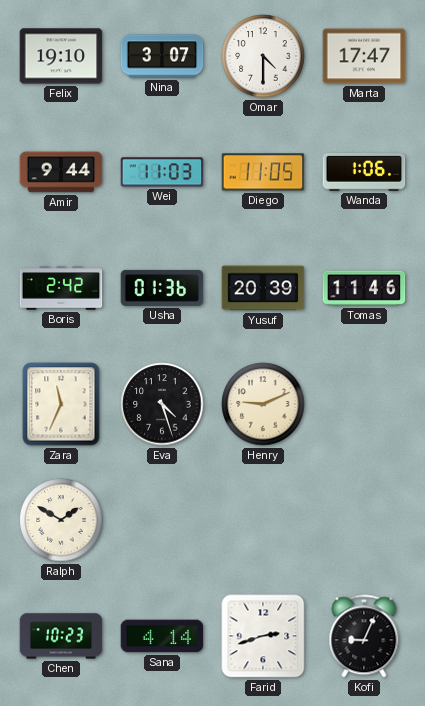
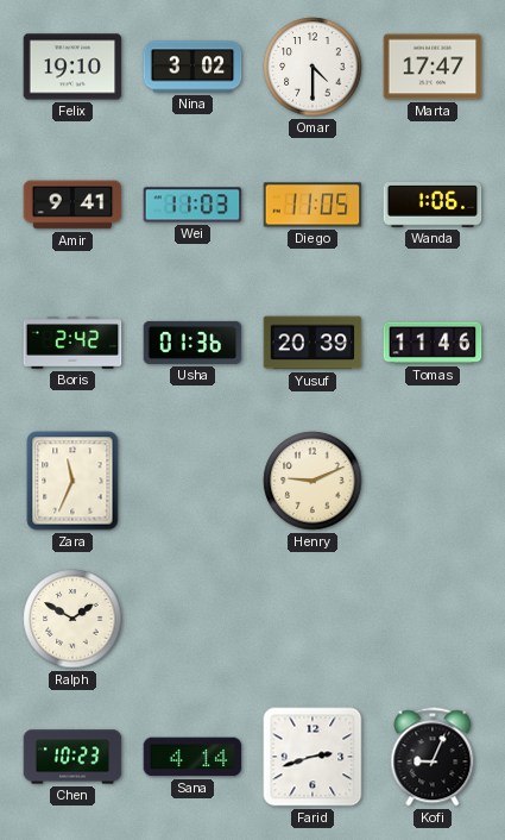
Nina: 3:07 -> 3:02
Amir: 9:44 -> 9:41
Eva: 4:27 -> none
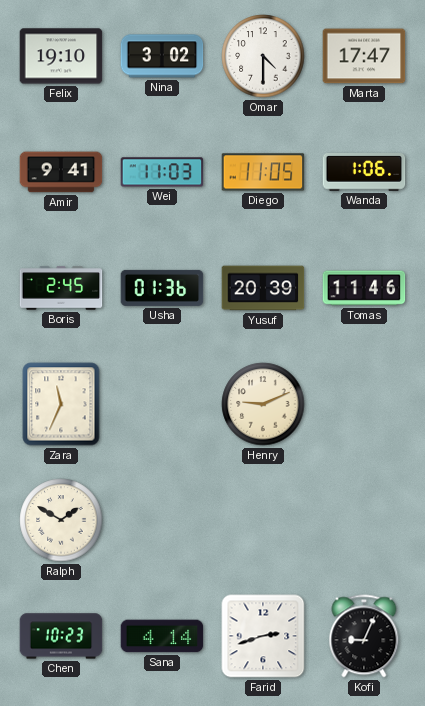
Boris: 2:42 -> 2:45
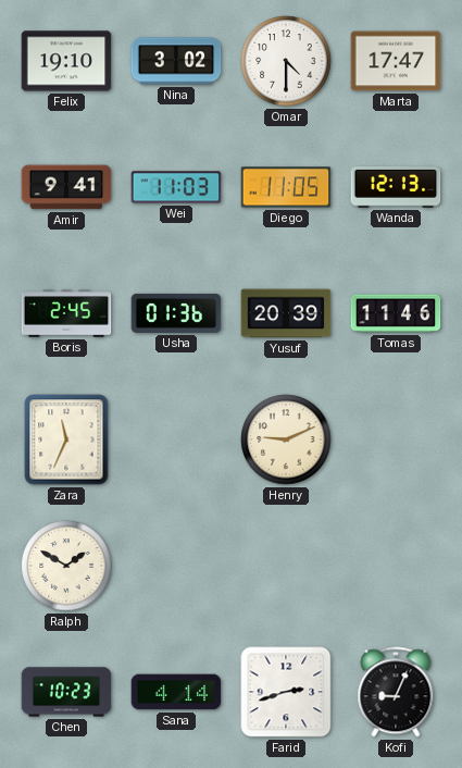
Wanda: 1:06 -> 12:13
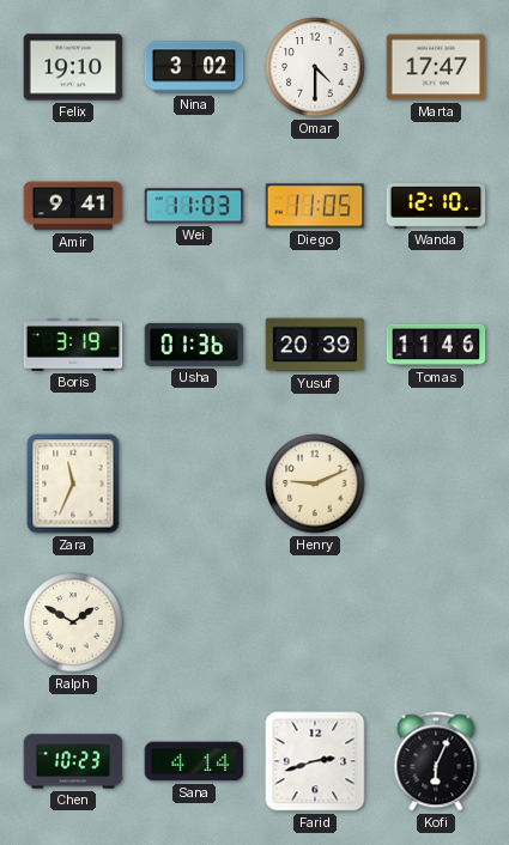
Wanda: 12:13 -> 12:10
Boris: 2:45 -> 3:19
Kofi: 9:04 -> 6:04
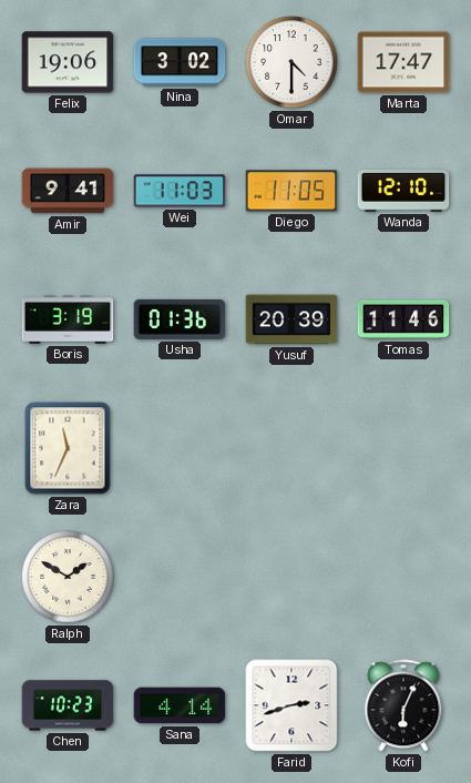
Felix: 19:10 -> 19:06
Henry: 9:11 -> none
